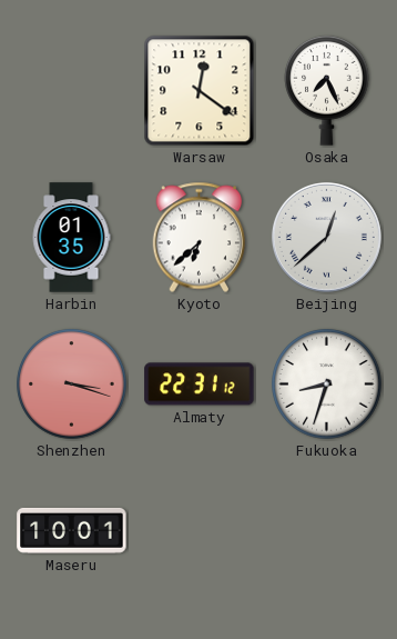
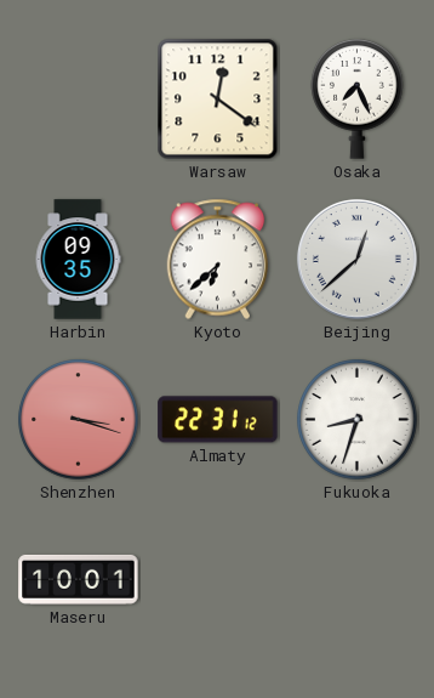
Harbin: 01:35 -> 09:35
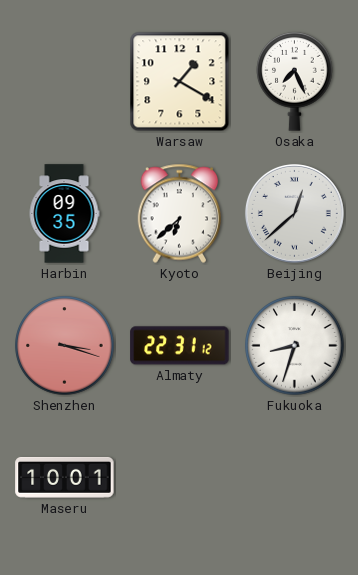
Warsaw: 12:21 -> 1:20
